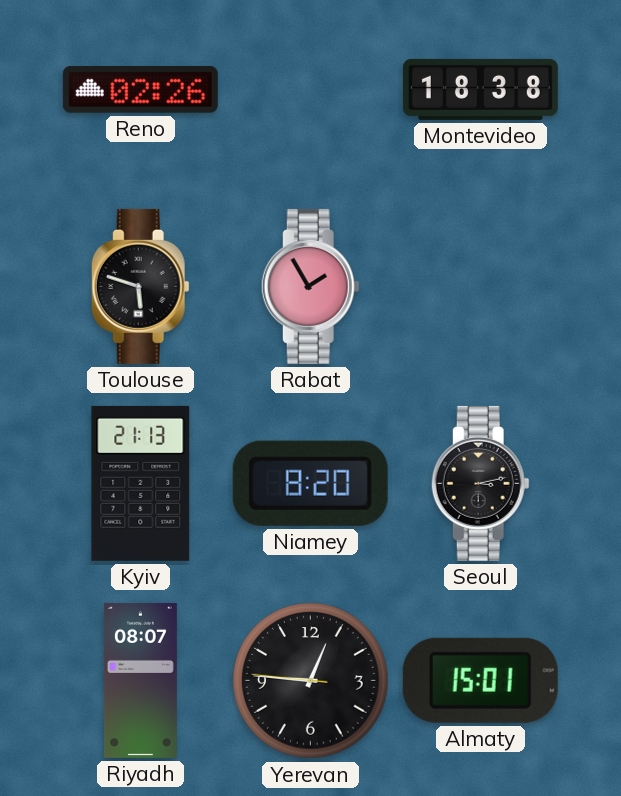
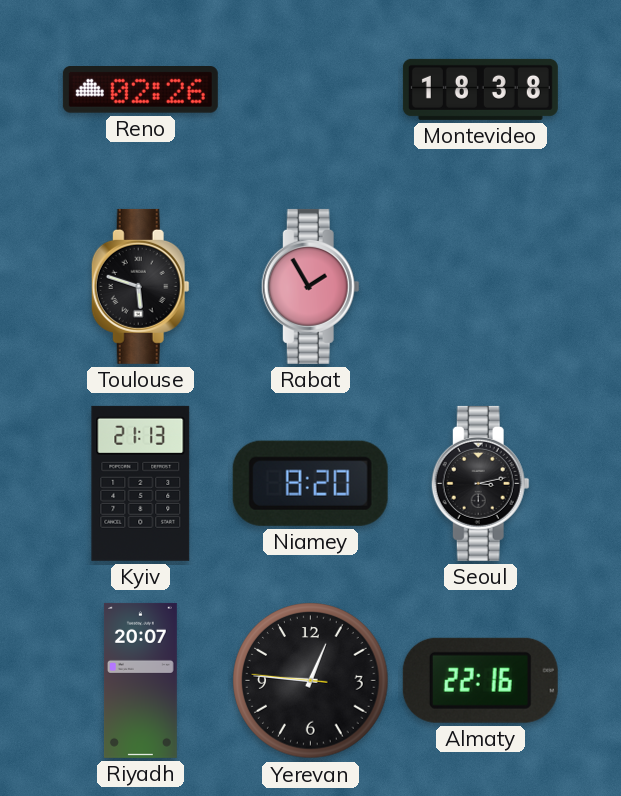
Riyadh: 08:07 -> 20:07
Almaty: 15:01 -> 22:16
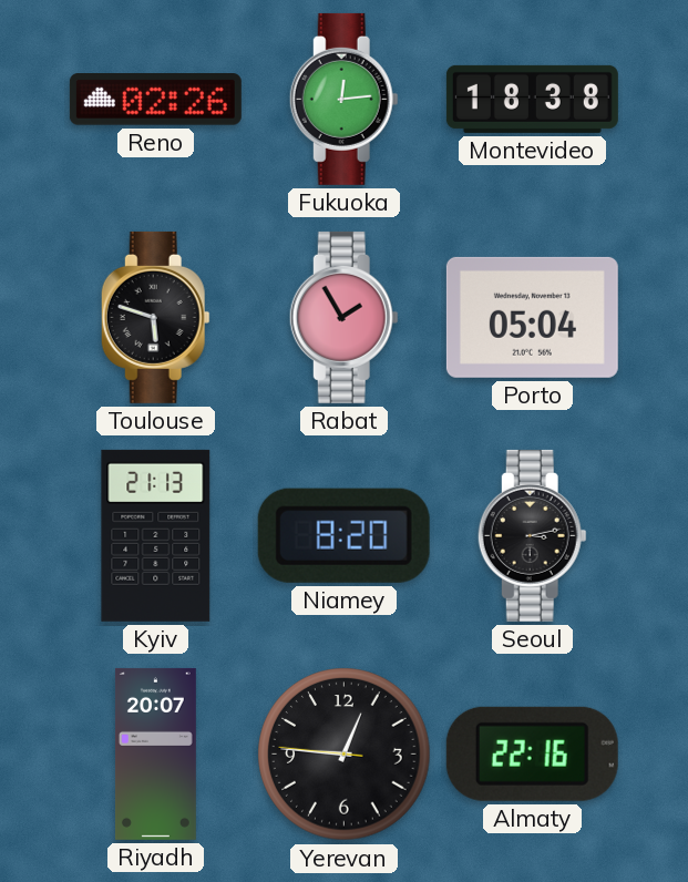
Fukuoka: none -> 12:14
Porto: none -> 05:04
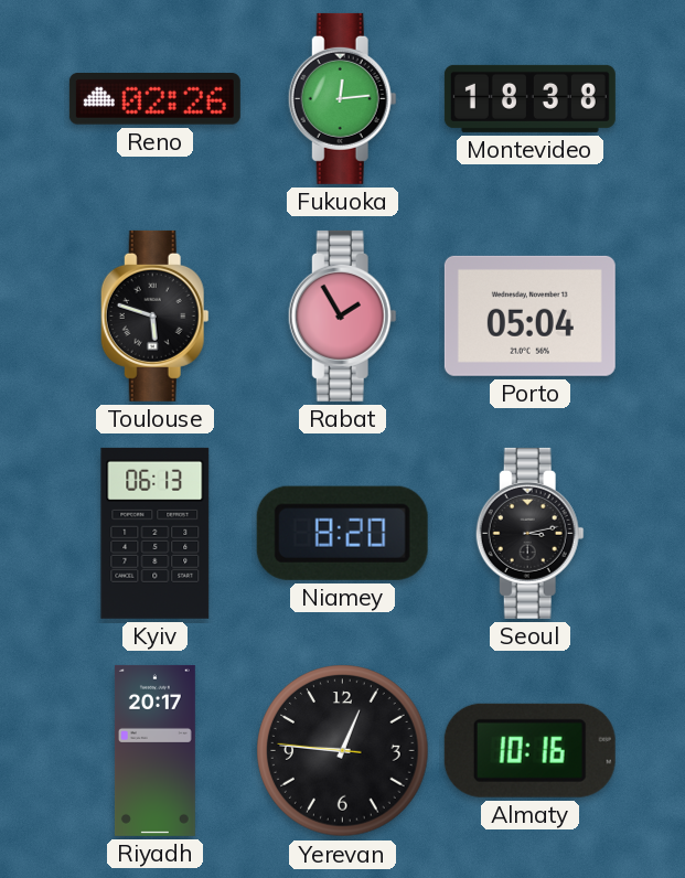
Kyiv: 21:13 -> 06:13
Riyadh: 20:07 -> 20:17
Almaty: 22:16 -> 10:16
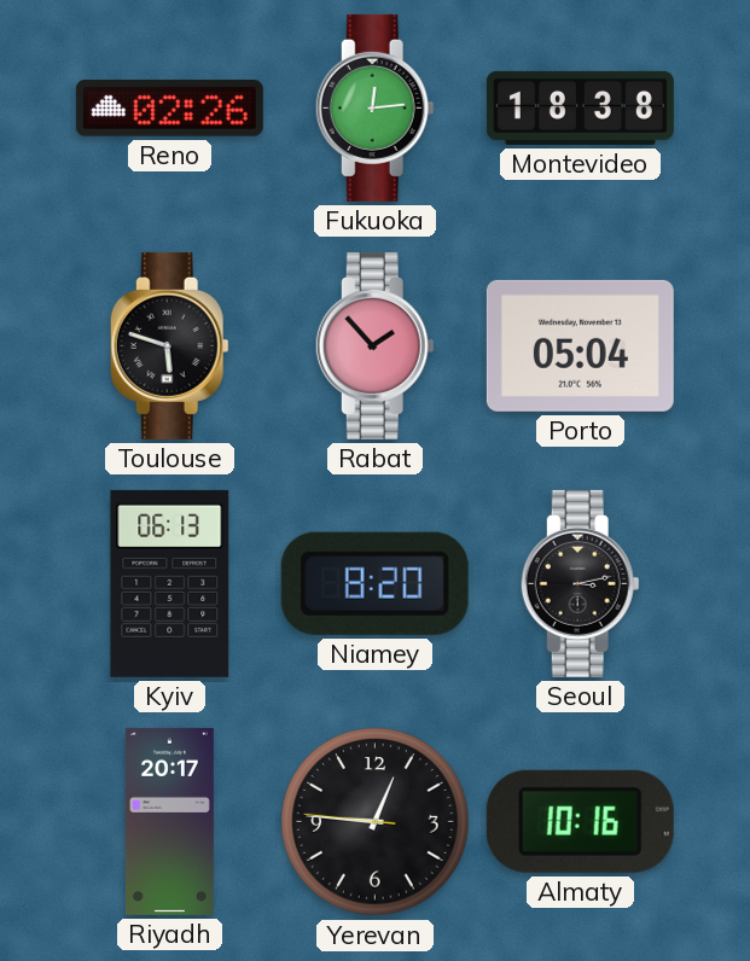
Rabat: 1:55 -> 1:53
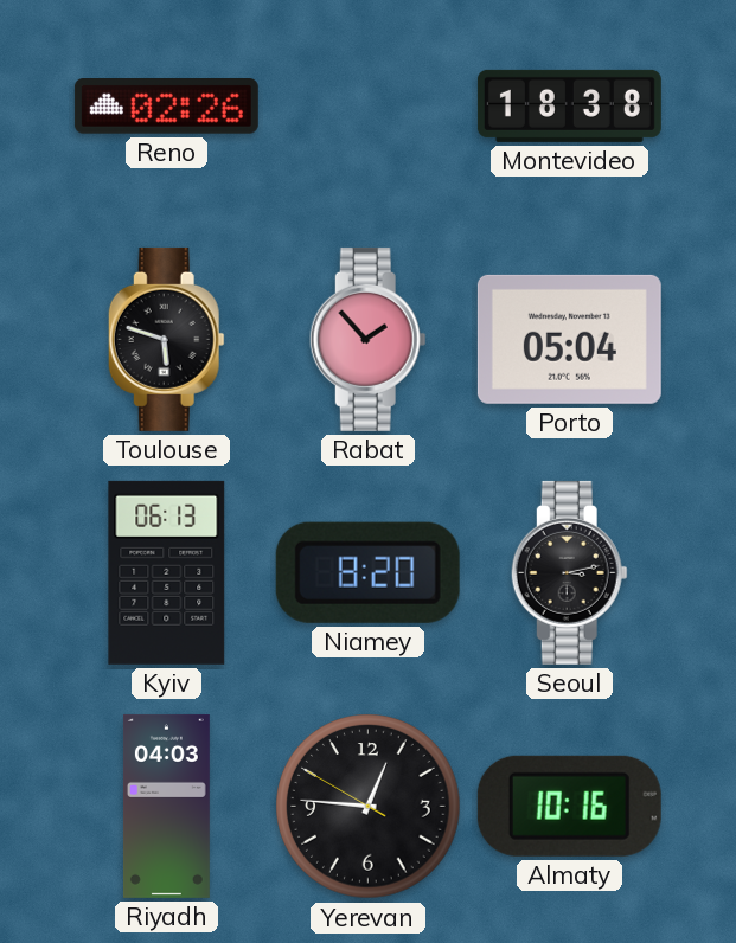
Fukuoka: 12:14 -> none
Riyadh: 20:17 -> 04:03
Yerevan: 12:45:46 -> 12:45:50
